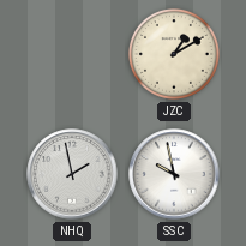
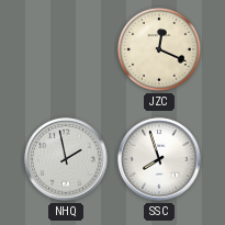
JZC: 1:10 -> 12:19
SSC: 9:58 -> 7:57
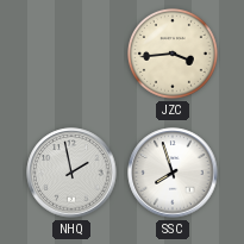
JZC: 12:19 -> 3:44
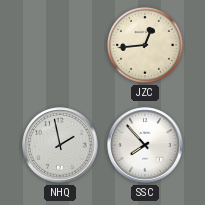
JZC: 3:44 -> 12:44
SSC: 7:57 -> 7:53
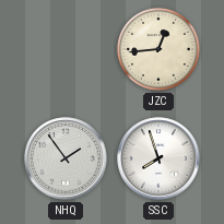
NHQ: 1:58 -> 1:54
SSC: 7:53 -> 7:57
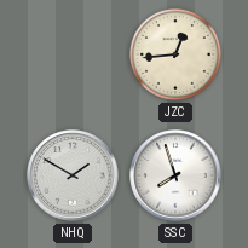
NHQ: 1:54 -> 1:50
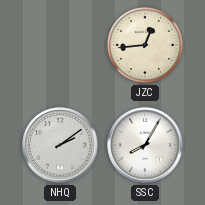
NHQ: 1:50 -> 2:09
SSC: 7:57 -> 8:05
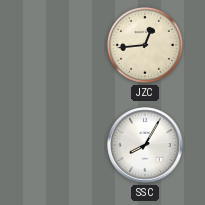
NHQ: 2:09 -> none
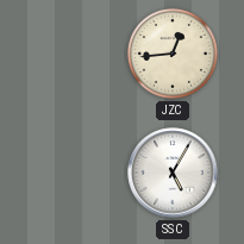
SSC: 8:05 -> 5:05
